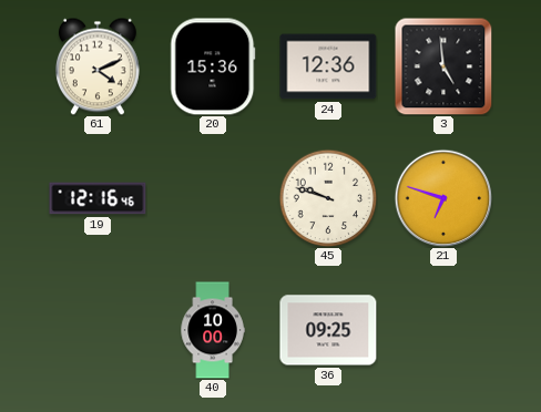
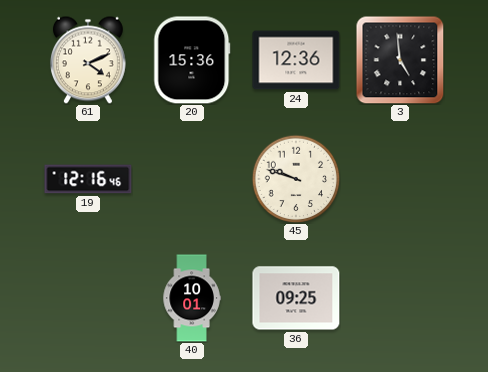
21: 6:48 -> none
40: 10:00 -> 10:01
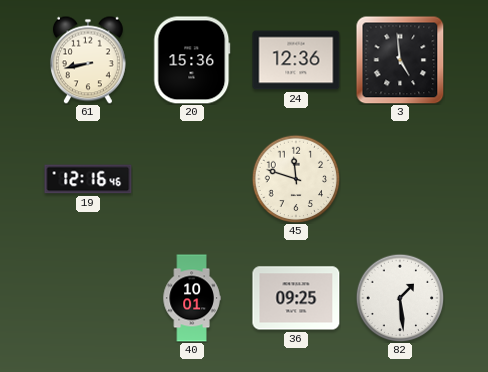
61: 4:11 -> 8:43
45: 9:48 -> 11:48
82: none -> 1:29
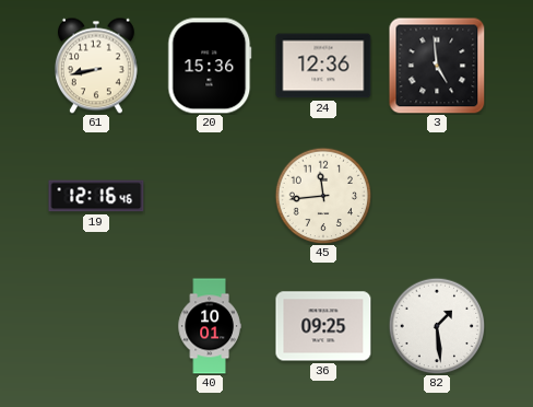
45: 11:48 -> 11:44
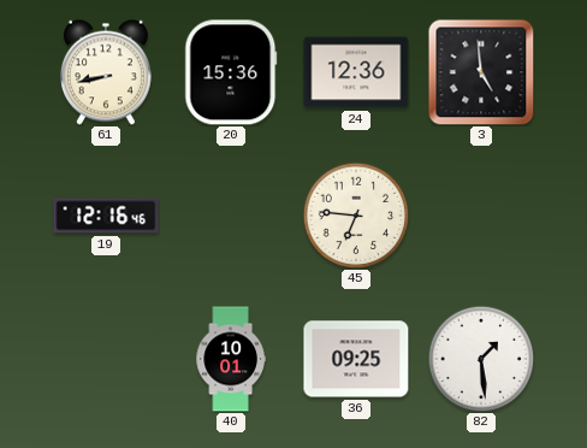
45: 11:44 -> 6:46
